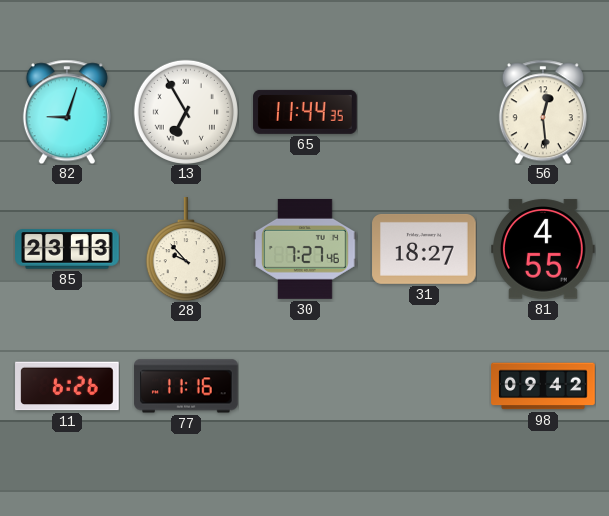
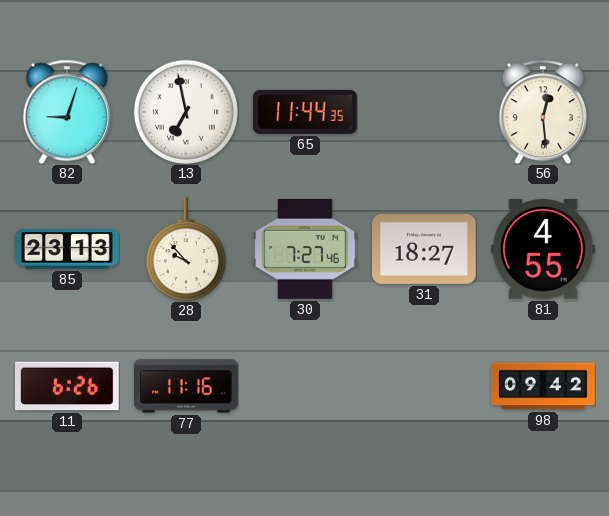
13: 6:55 -> 6:58
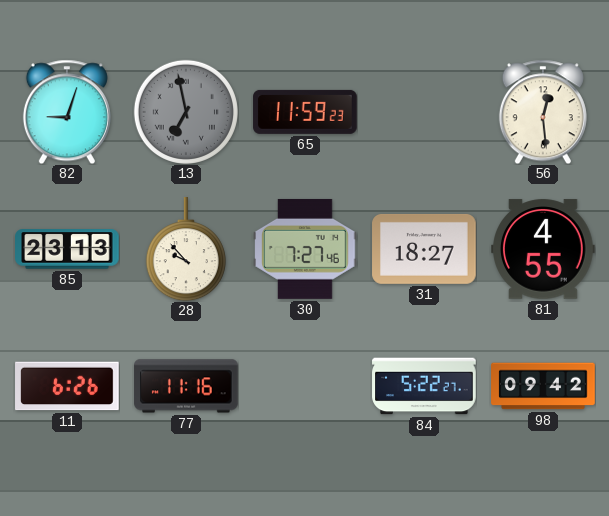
13 dial: white -> grey
65: 11:44 -> 11:59
84: none -> 5:22
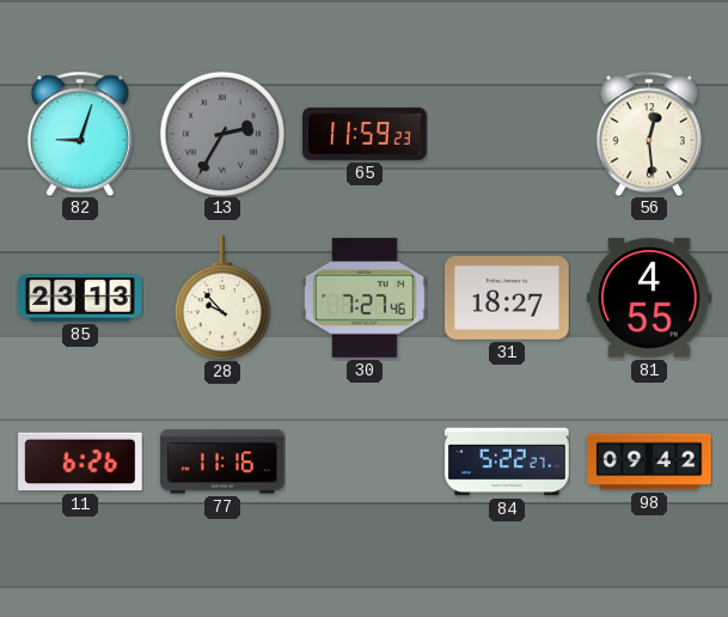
13: 6:58 -> 2:35
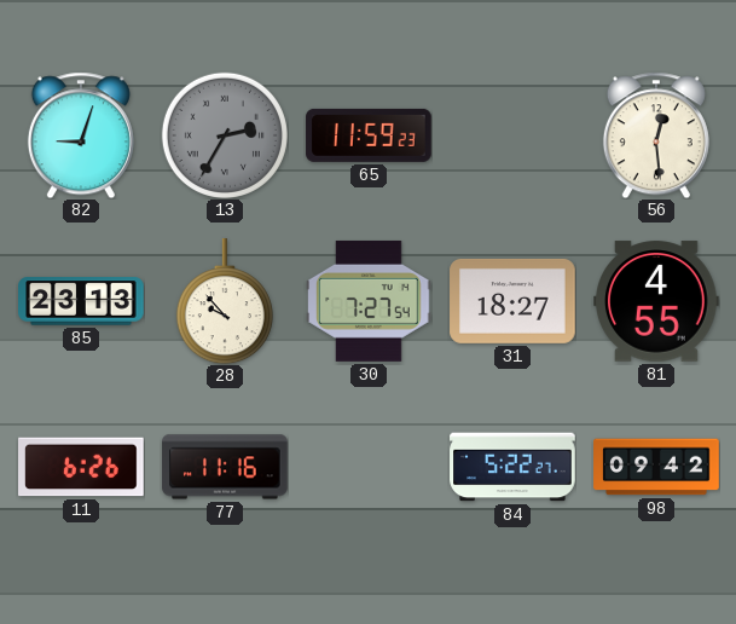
30: 7:27:46 -> 7:27:54
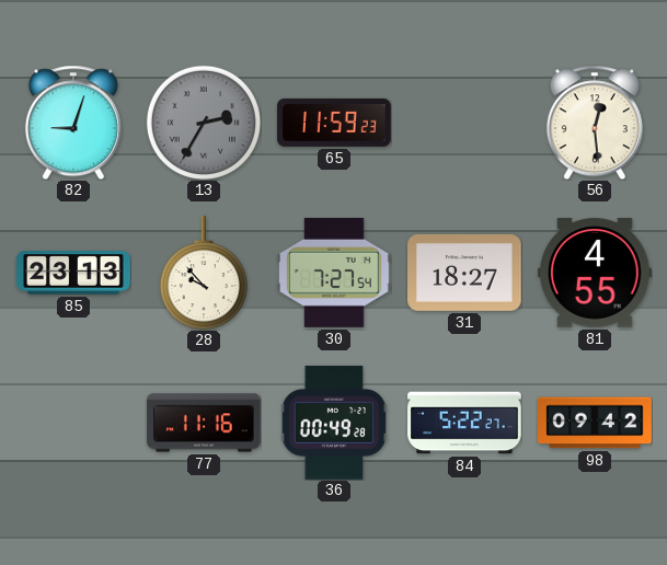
11: 6:26 -> none
36: none -> 00:49
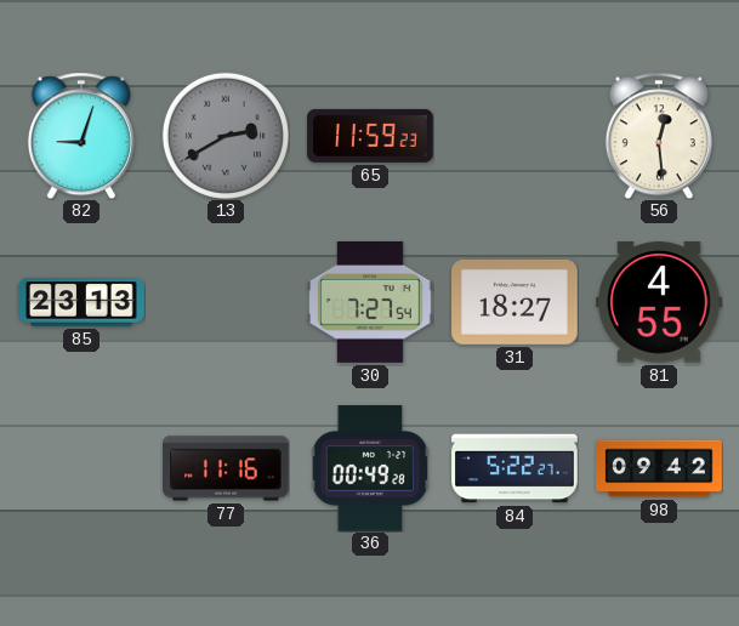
13: 2:35 -> 2:40
28: 9:53 -> none
